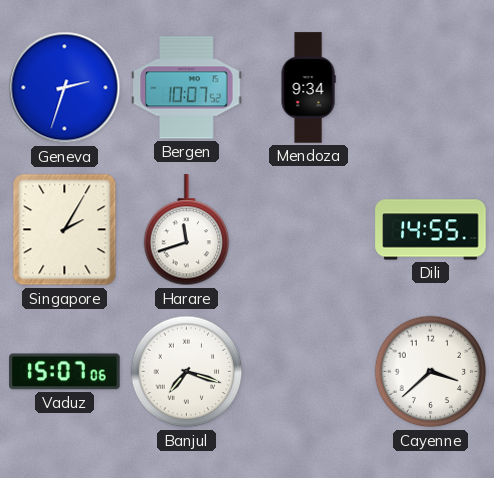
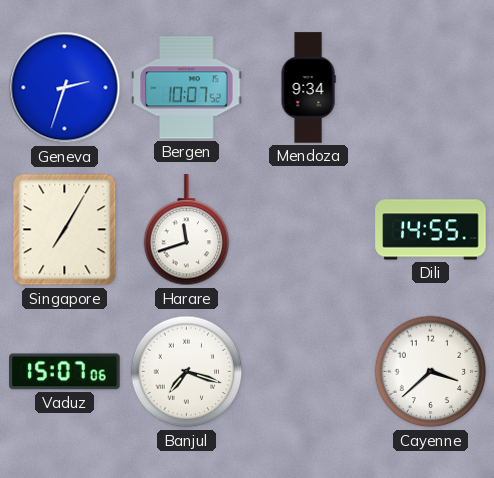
Singapore: 2:05 -> 7:05
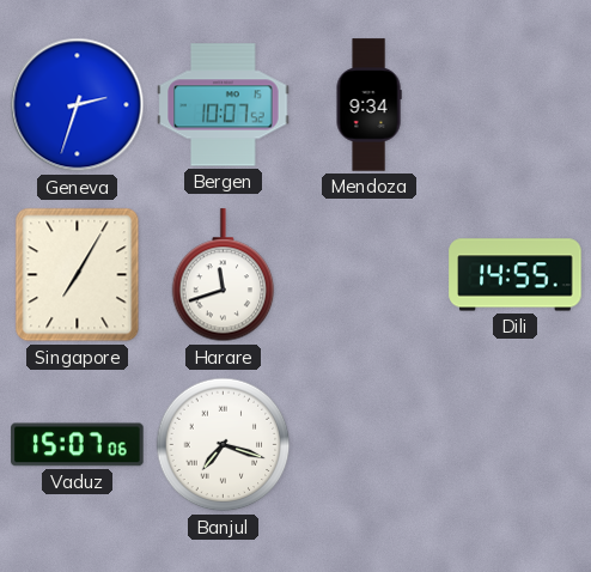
Cayenne: 3:38 -> none
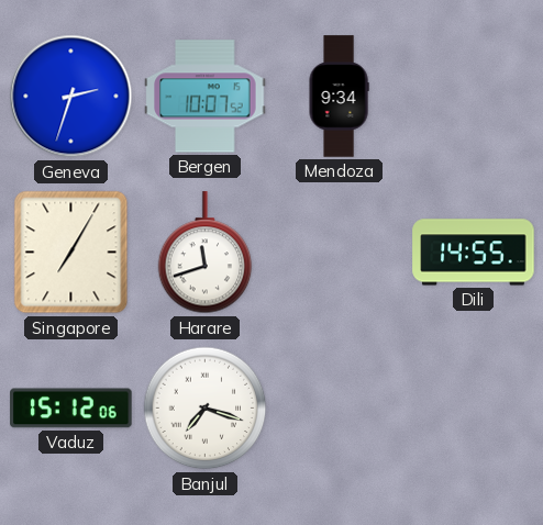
Vaduz: 15:07 -> 15:12
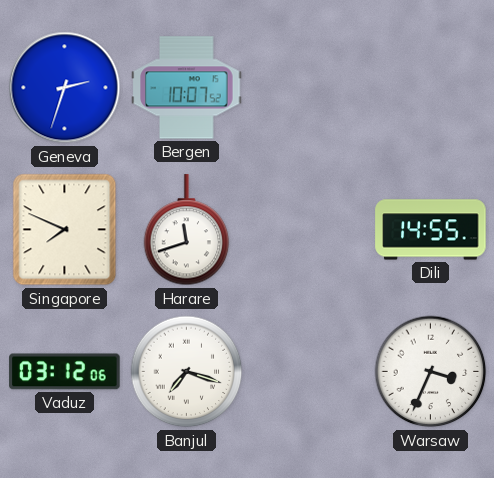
Mendoza: 9:34 -> none
Singapore: 7:05 -> 7:49
Vaduz: 15:12 -> 03:12
Warsaw: none -> 3:34
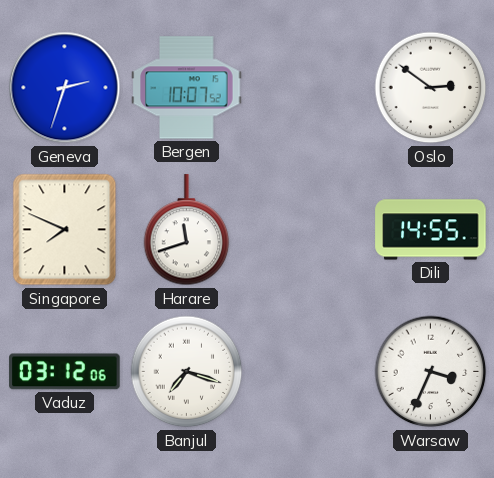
Oslo: none -> 2:51
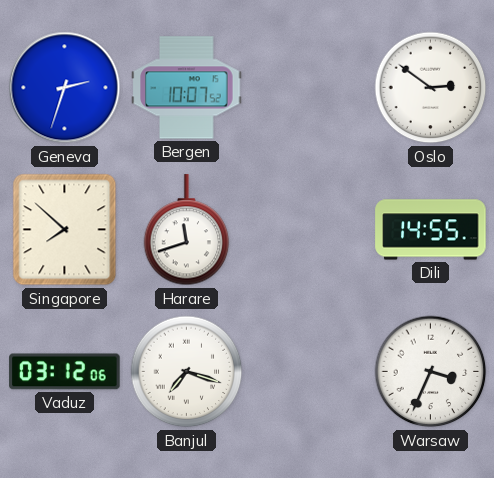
Singapore: 7:49 -> 7:52
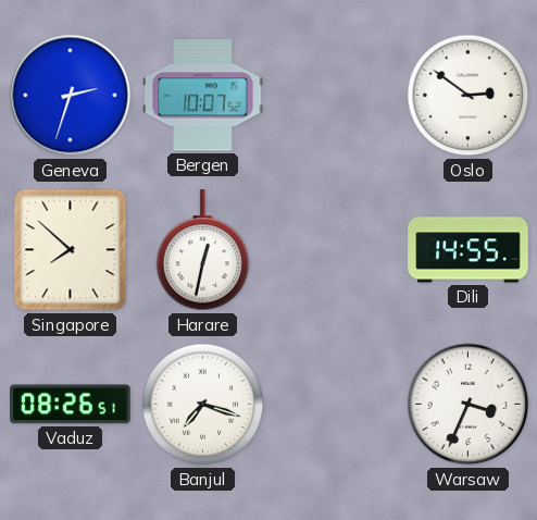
Harare: 11:42 -> 12:32
Vaduz: 03:12 -> 08:26
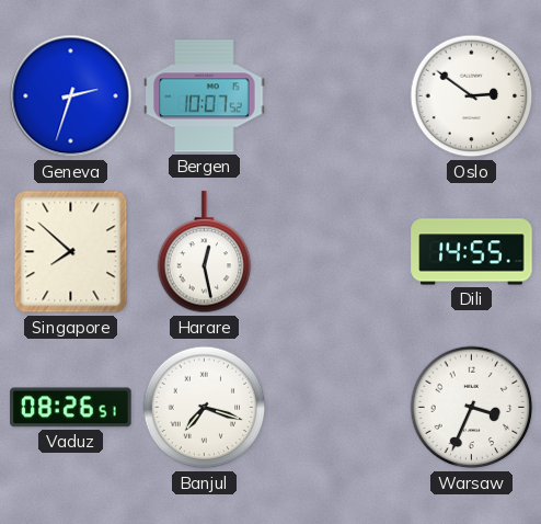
Harare: 12:32 -> 12:28
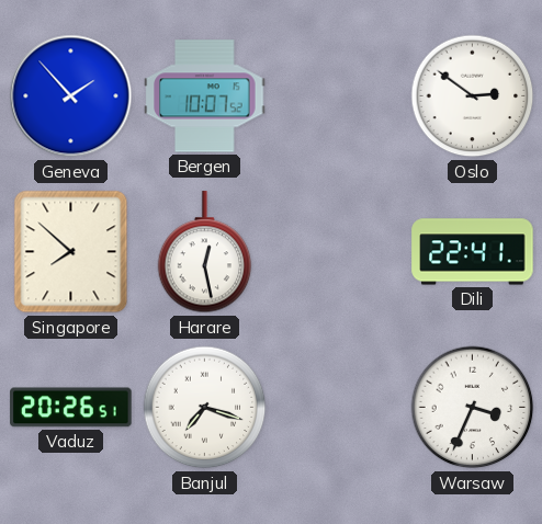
Geneva: 2:33 -> 1:53
Dili: 14:55 -> 22:41
Vaduz: 08:26 -> 20:26
